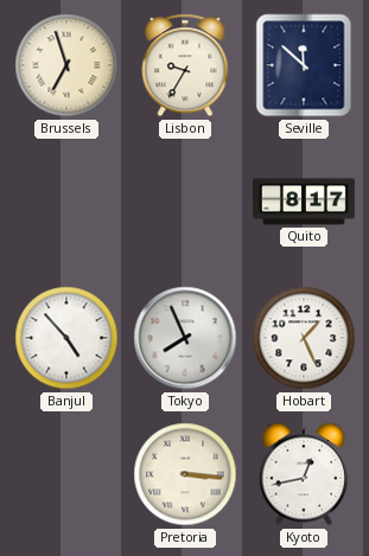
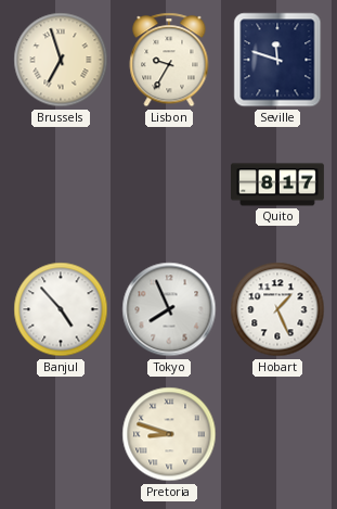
Seville: 11:52 -> 11:48
Pretoria: 3:16 -> 8:48
Kyoto: 12:43 -> none
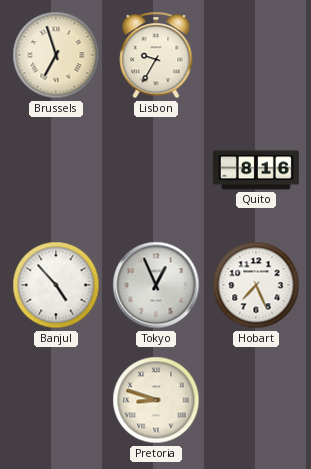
Seville: 11:48 -> none
Quito: 8:17 -> 8:16
Tokyo: 7:56 -> 12:56
Hobart: 1:26 -> 7:26
